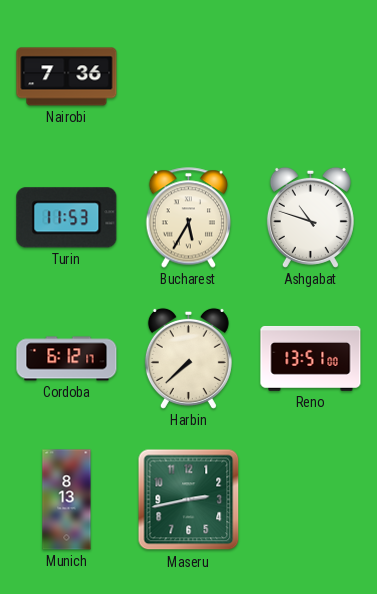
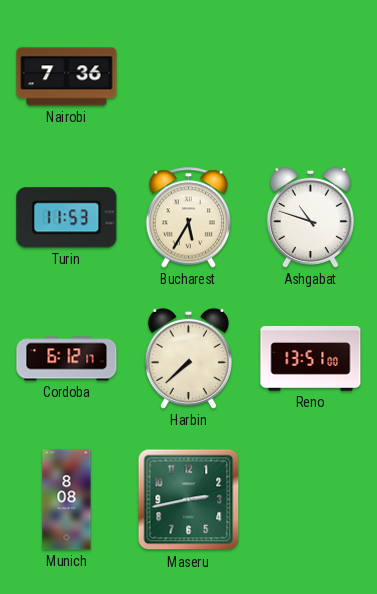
Munich: 8:13 -> 8:08
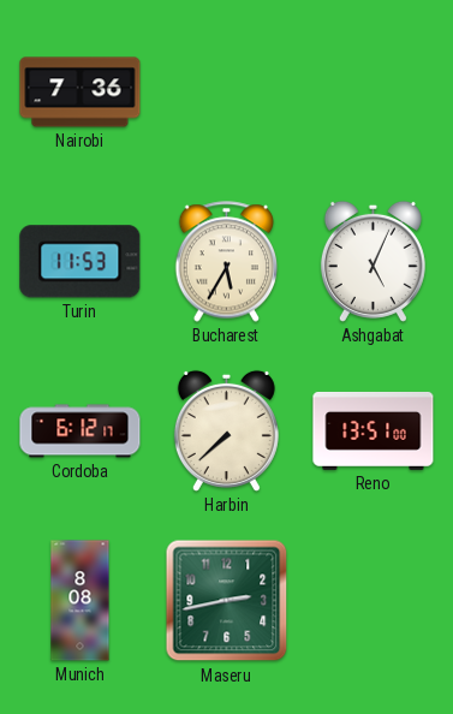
Ashgabat: 10:48 -> 5:04
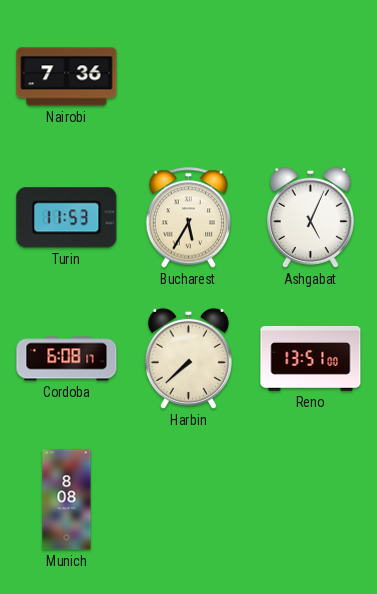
Cordoba: 6:12 -> 6:08
Maseru: 2:43 -> none
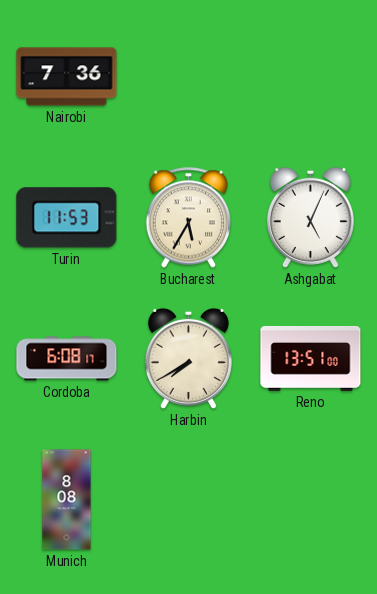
Harbin: 7:38 -> 7:40
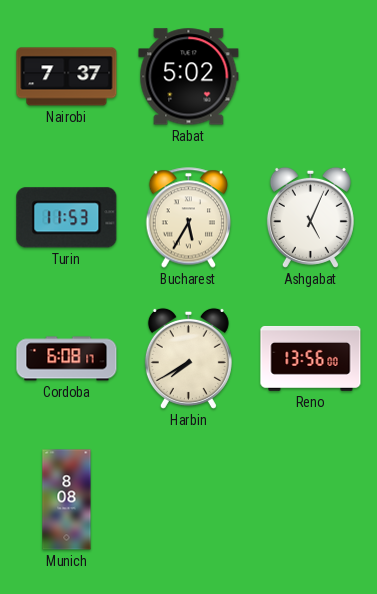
Nairobi: 7:36 -> 7:37
Rabat: none -> 5:02
Reno: 13:51 -> 13:56
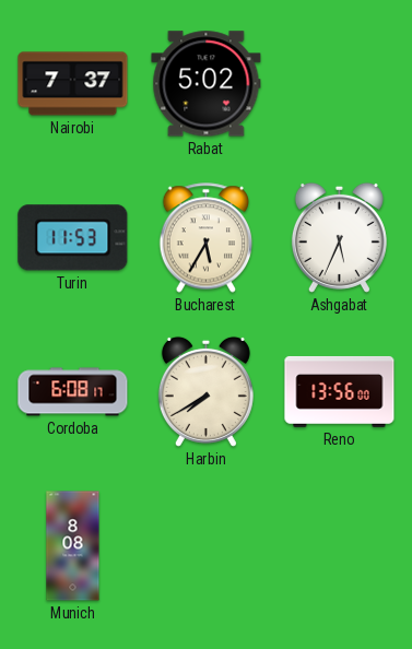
Ashgabat: 5:04 -> 5:34
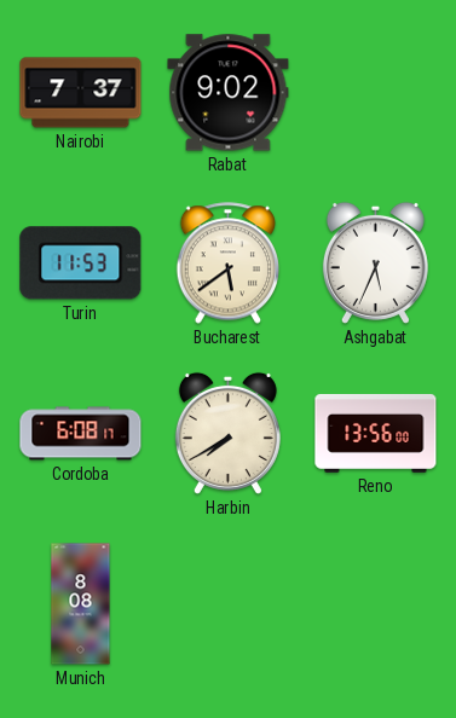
Rabat: 5:02 -> 9:02
Bucharest: 5:35 -> 5:39
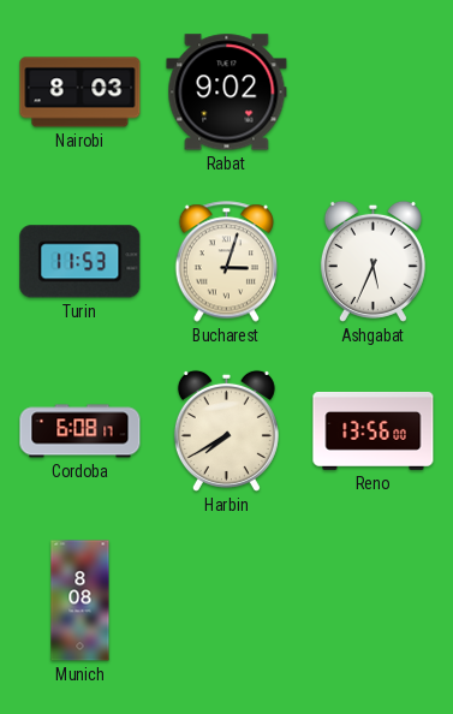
Nairobi: 7:37 -> 8:03
Bucharest: 5:39 -> 3:03
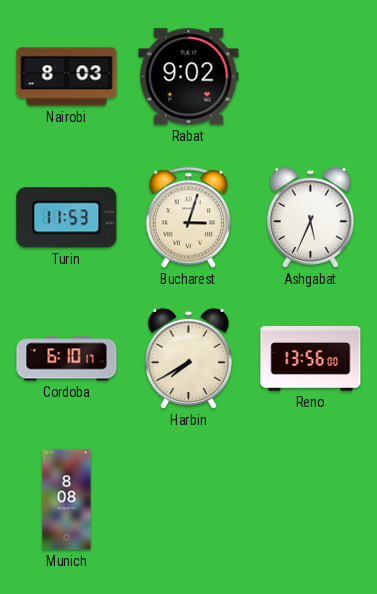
Cordoba: 6:08 -> 6:10
